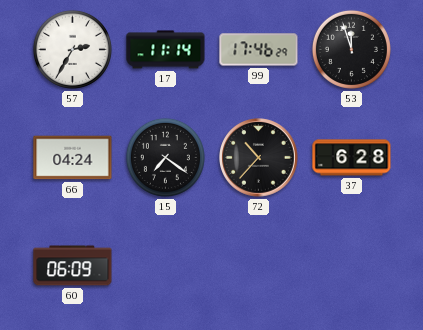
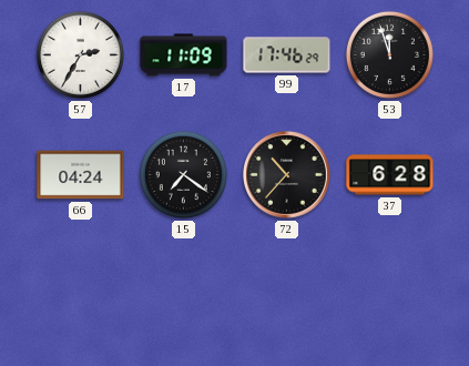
17: 11:14 -> 11:09
60: 06:09 -> none
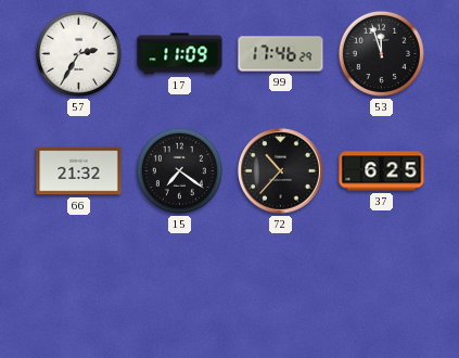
66: 04:24 -> 21:32
37: 6:28 -> 6:25
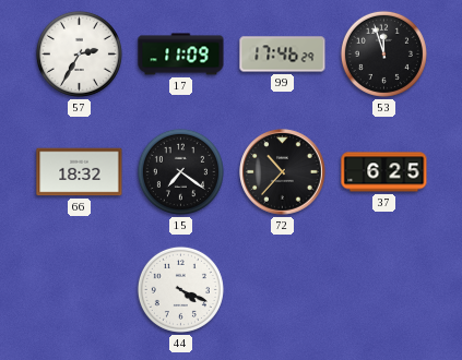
66: 21:32 -> 18:32
44: none -> 4:19
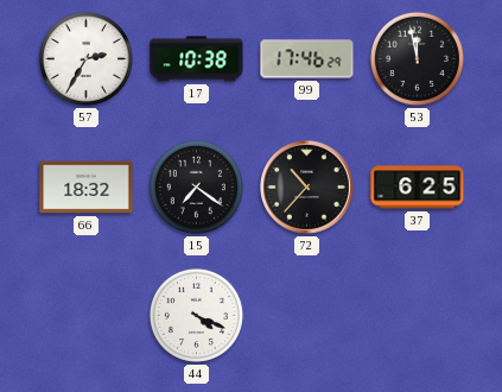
17: 11:09 -> 10:38
53: 11:57 -> 11:58
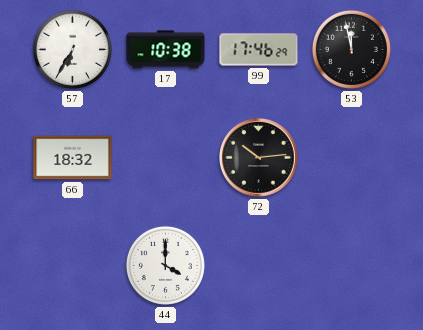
57: 2:35 -> 6:35
15: 7:21 -> none
72: 10:37 -> 10:14
37: 6:25 -> none
44: 4:19 -> 4:00
